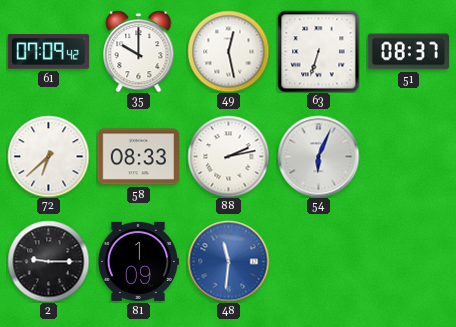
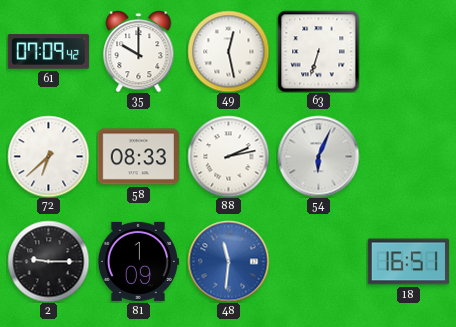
51: 08:37 -> none
18: none -> 16:51
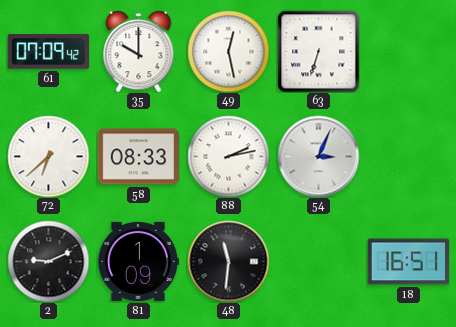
54: 6:04 -> 3:04
2: 9:15 -> 9:11
48 dial: blue -> black
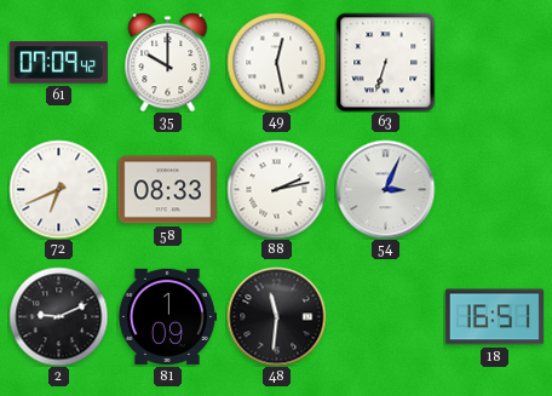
72: 6:38 -> 6:41
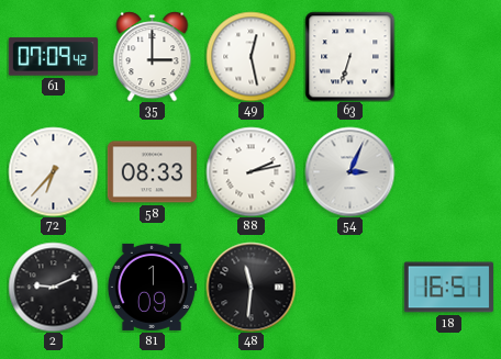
35: 10:00 -> 3:00
72: 6:41 -> 6:37
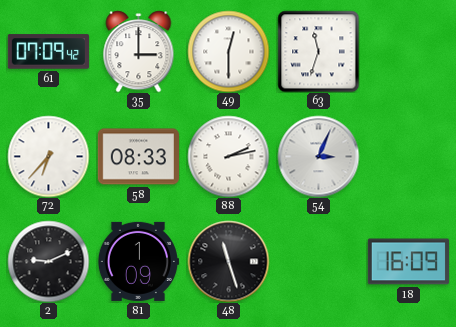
49: 12:28 -> 12:30
63: 6:33 -> 11:33
48: 11:31 -> 11:27
18: 16:51 -> 16:09
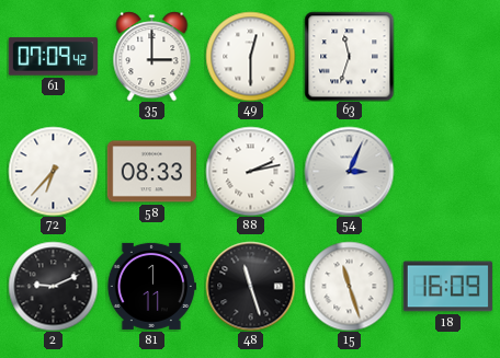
81: 1:09 -> 1:11
15: none -> 11:27
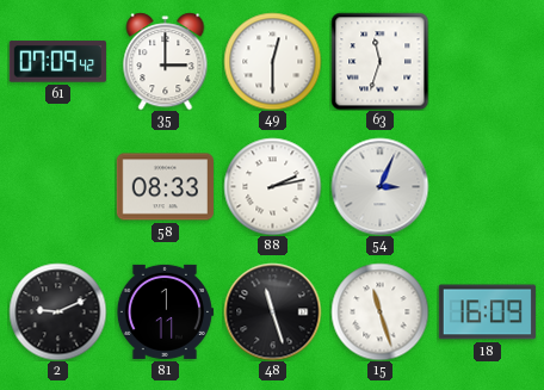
72: 6:37 -> none
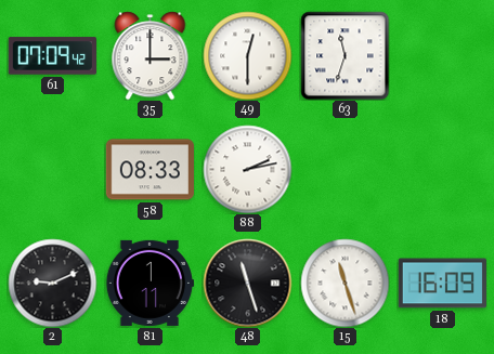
54: 3:04 -> none
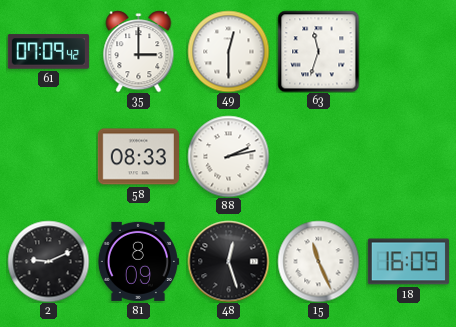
81: 1:11 -> 8:09
48: 11:27 -> 12:27
15: 11:27 -> 11:26
